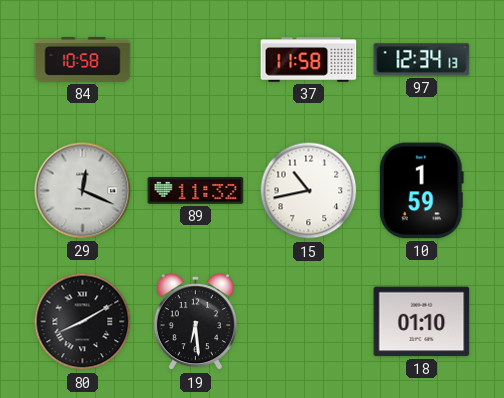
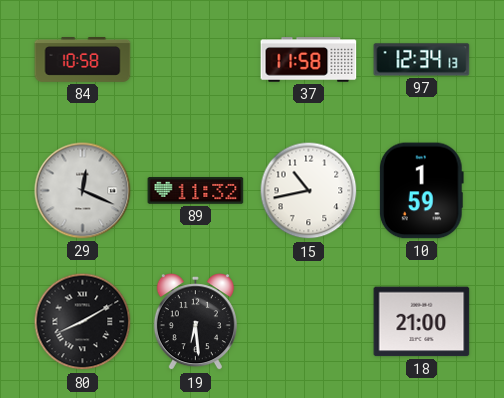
18: 01:10 -> 21:00
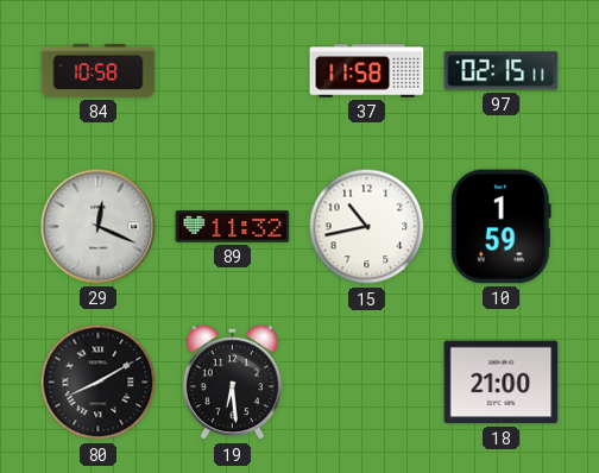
97: 12:34 -> 02:15
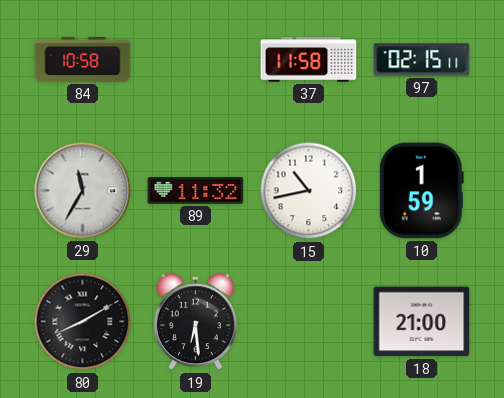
29: 12:19 -> 11:35
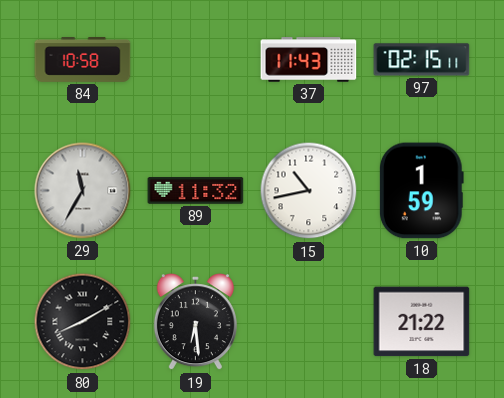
37: 11:58 -> 11:43
18: 21:00 -> 21:22
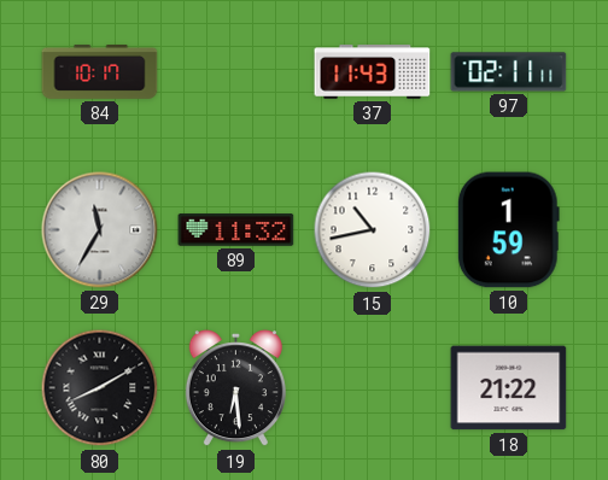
84: 10:58 -> 10:17
97: 02:15 -> 02:11
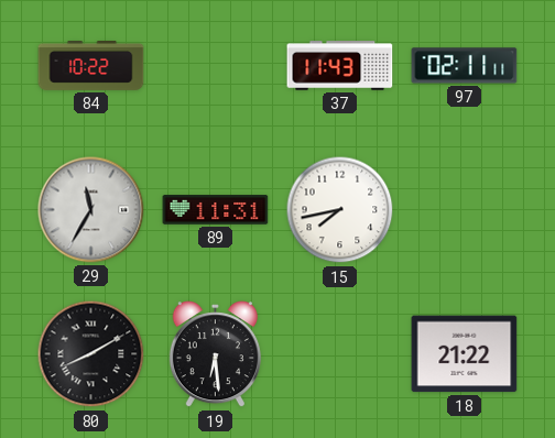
84: 10:17 -> 10:22
89: 11:32 -> 11:31
15: 10:43 -> 7:43
10: 1:59 -> none
